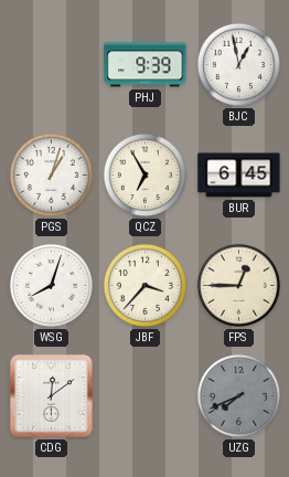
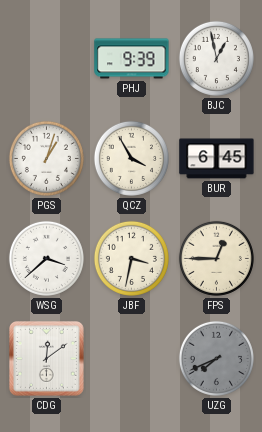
QCZ: 6:55 -> 3:55
WSG: 8:03 -> 3:38
JBF: 3:37 -> 3:32
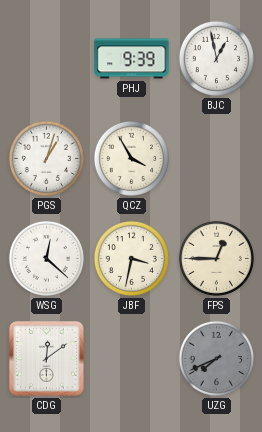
BUR: 6:45 -> none
WSG: 3:38 -> 12:22
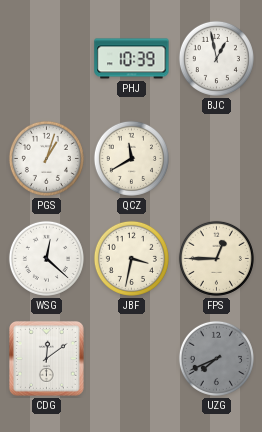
PHJ: 9:39 -> 10:39
QCZ: 3:55 -> 11:40
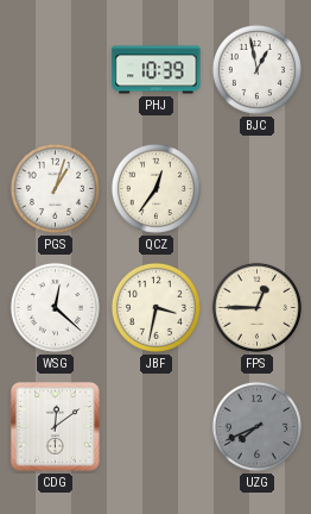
QCZ: 11:40 -> 12:36
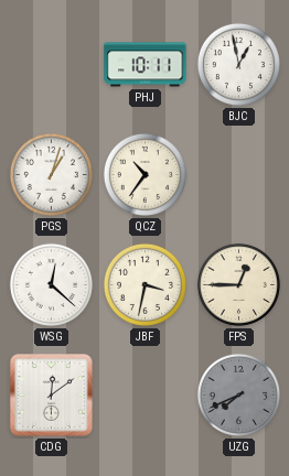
PHJ: 10:39 -> 10:11
QCZ: 12:36 -> 10:36
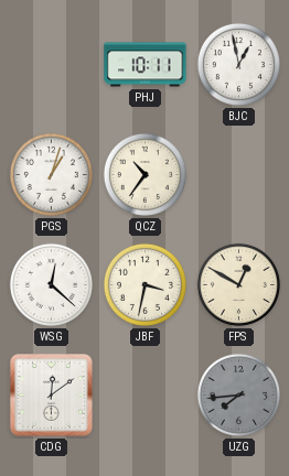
FPS: 12:45 -> 12:50
UZG: 7:41 -> 7:44
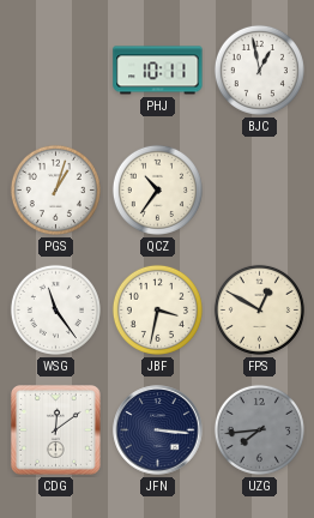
WSG: 12:22 -> 11:24
JFN: none -> 3:16
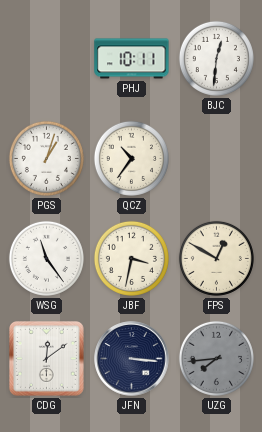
BJC: 12:58 -> 12:31
